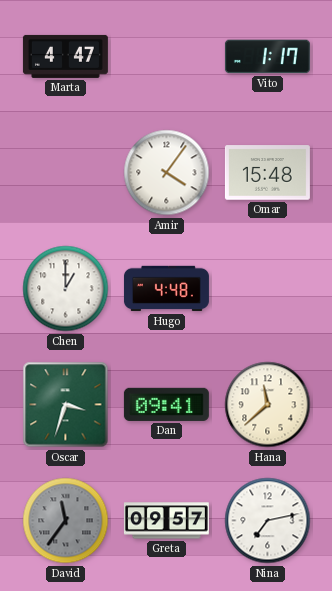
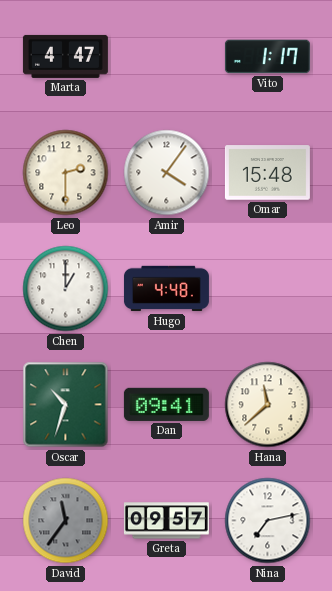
Leo: none -> 2:30
Oscar: 3:33 -> 10:33
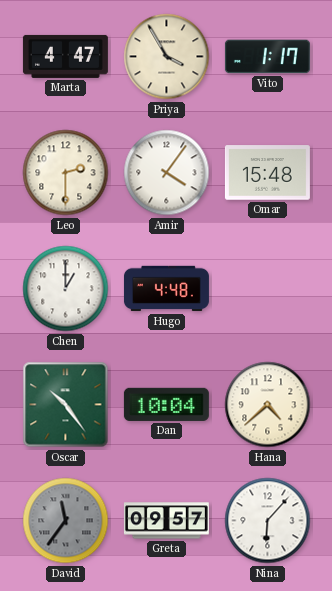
Priya: none -> 3:55
Oscar: 10:33 -> 10:24
Dan: 09:41 -> 10:04
Hana: 11:38 -> 4:38
Nina: 7:13 -> 6:07
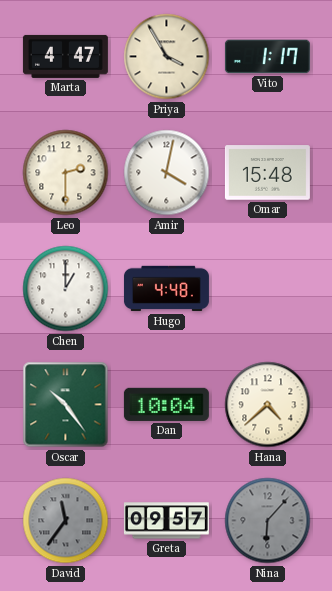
Amir: 4:06 -> 4:02
Nina dial: white -> grey
